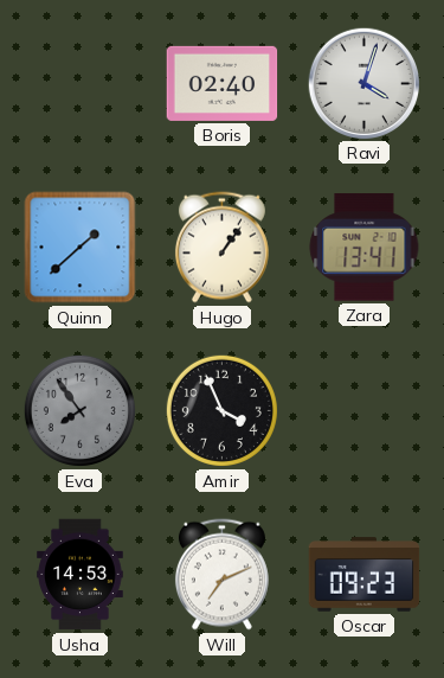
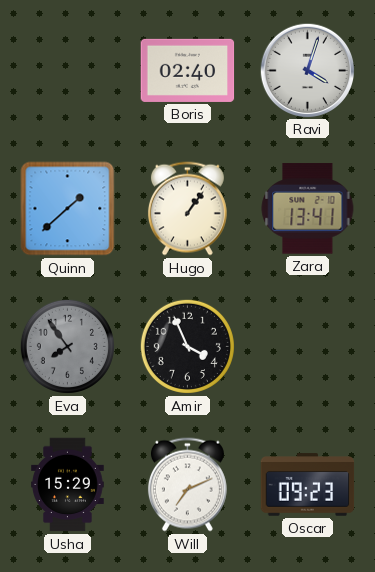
Usha: 14:53 -> 15:29
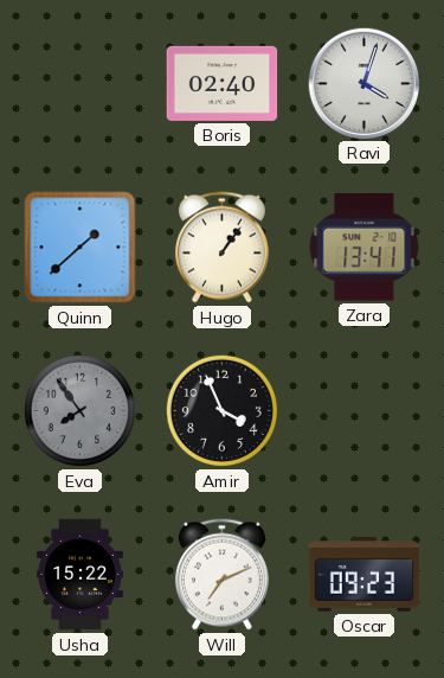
Usha: 15:29 -> 15:22
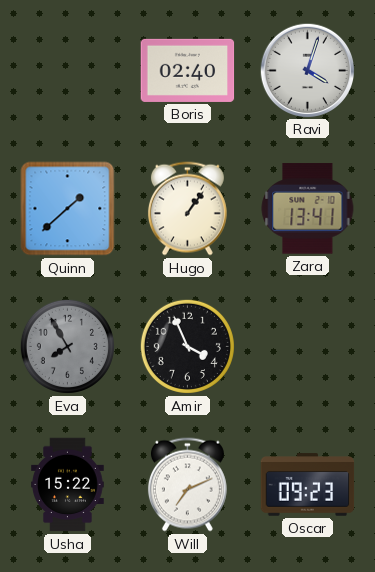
Eva: 7:54 -> 7:55
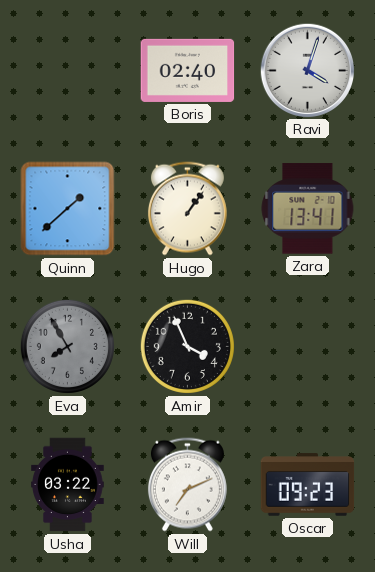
Usha: 15:22 -> 03:22
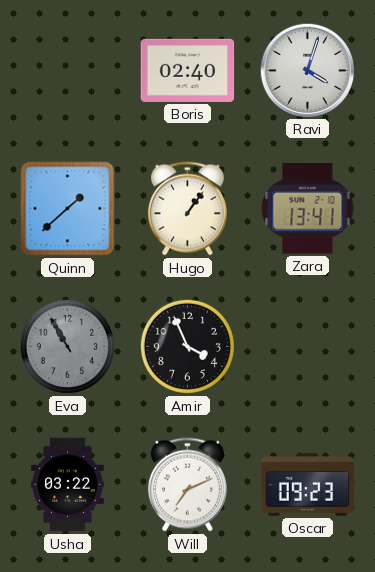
Eva: 7:55 -> 10:55
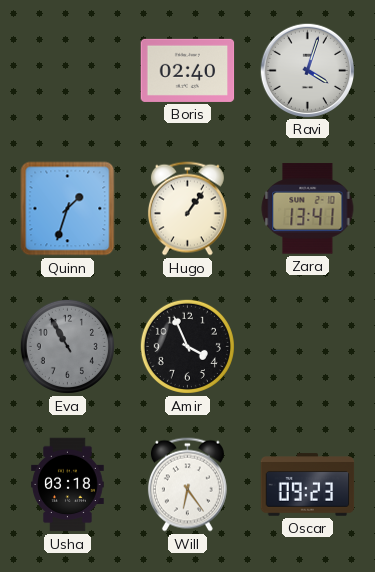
Quinn: 1:38 -> 1:33
Usha: 03:22 -> 03:18
Will: 7:11 -> 6:24
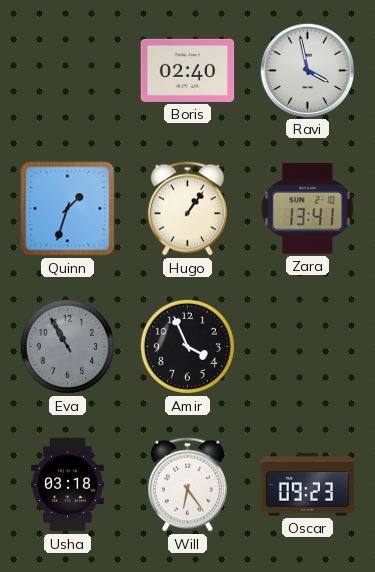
Ravi: 4:03 -> 3:58
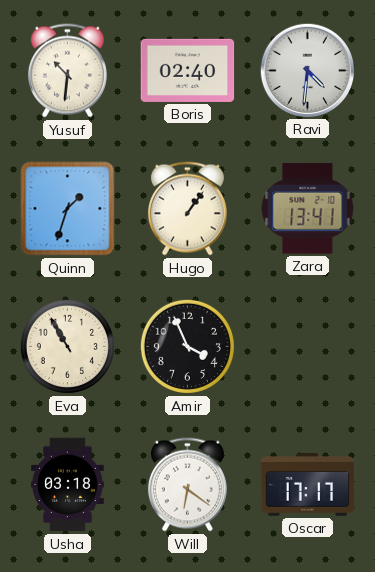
Yusuf: none -> 10:31
Ravi: 3:58 -> 4:31
Eva dial: grey -> cream
Will: 6:24 -> 6:21
Oscar: 09:23 -> 17:17
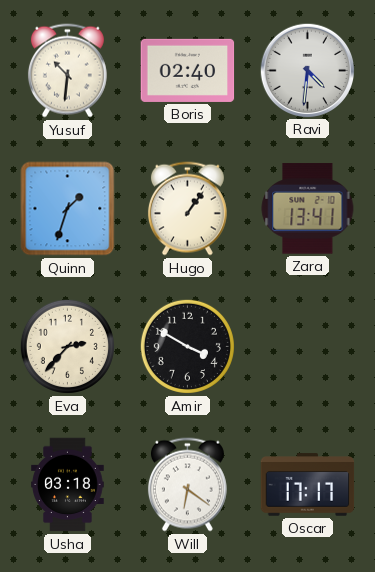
Eva: 10:55 -> 2:37
Amir: 3:56 -> 3:50
